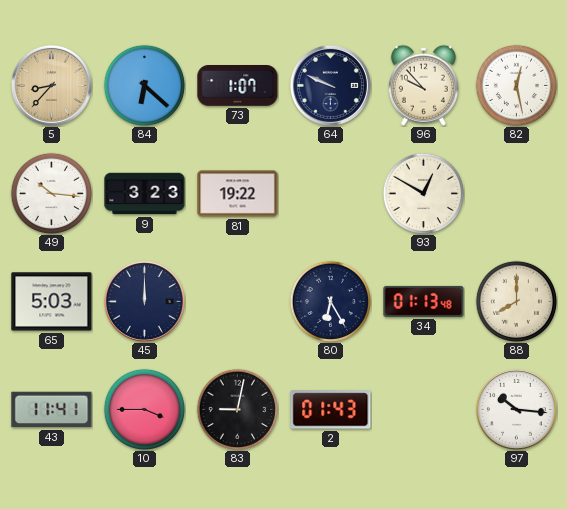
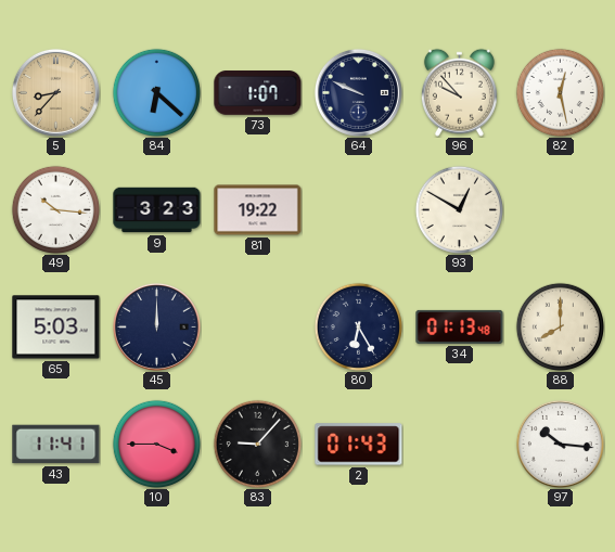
83: 9:02 -> 9:07
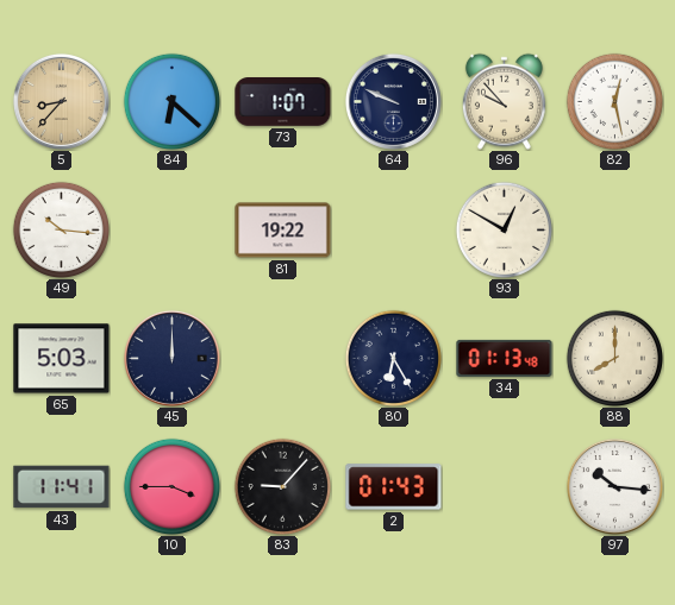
9: 3:23 -> none
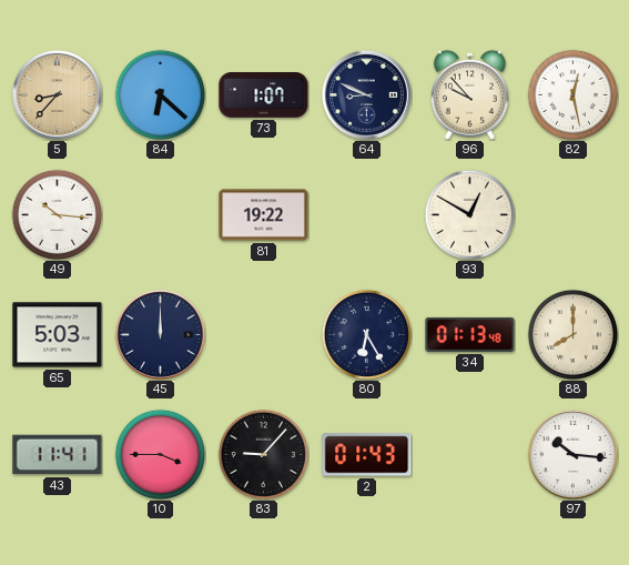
64: 9:49 -> 8:49
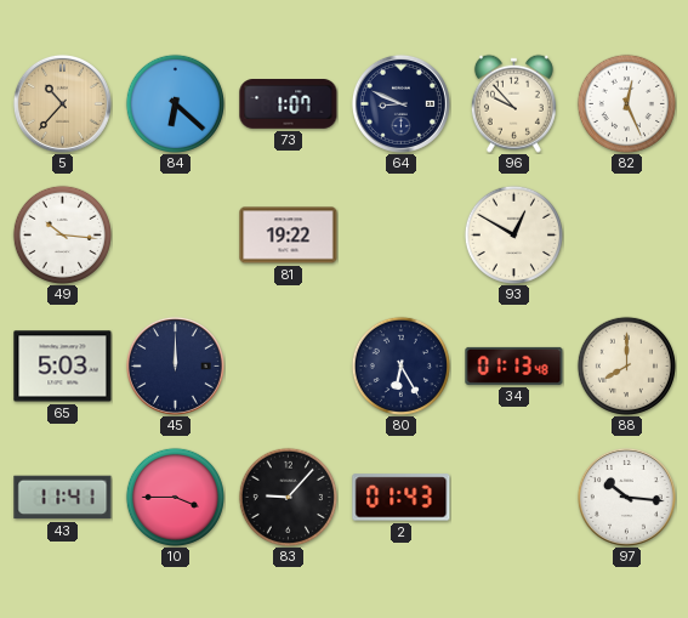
5: 8:37 -> 10:37
82: 12:28 -> 12:26
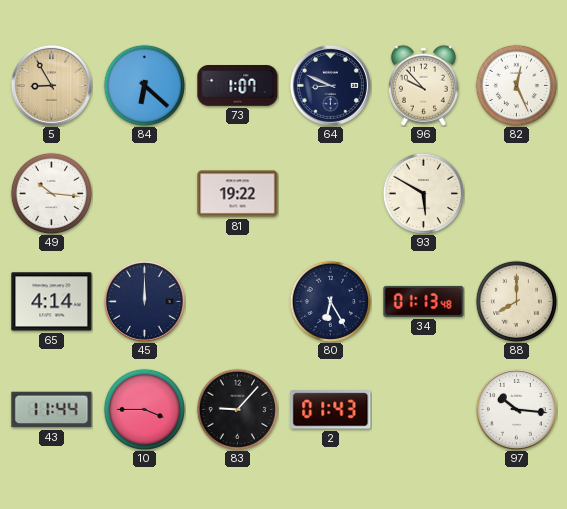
5: 10:37 -> 8:55
93: 12:50 -> 5:50
65: 5:03 -> 4:14
43: 11:41 -> 11:44
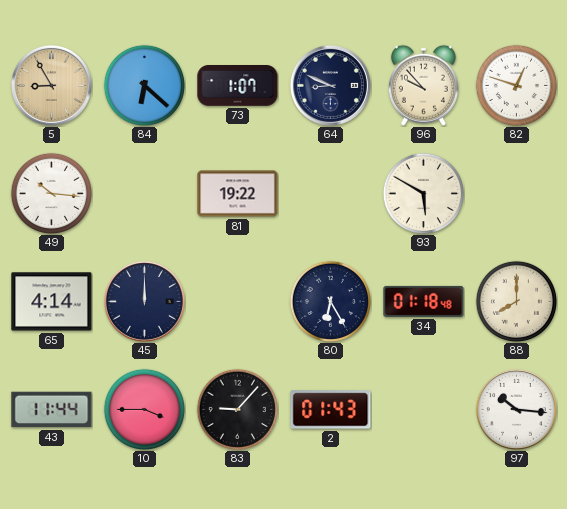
82: 12:26 -> 12:48
34: 01:13 -> 01:18
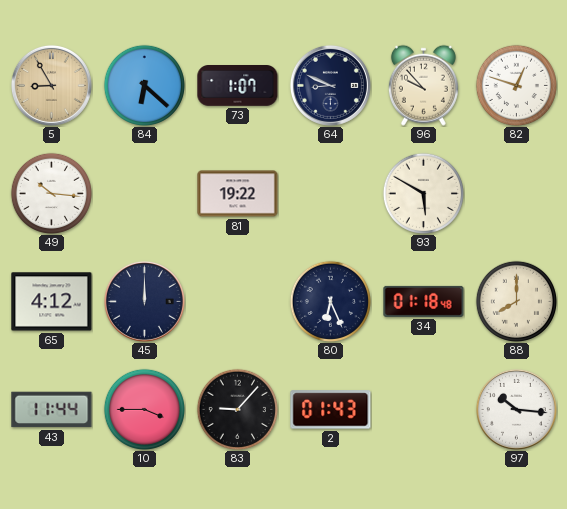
65: 4:14 -> 4:12
80: 6:25 -> 6:26
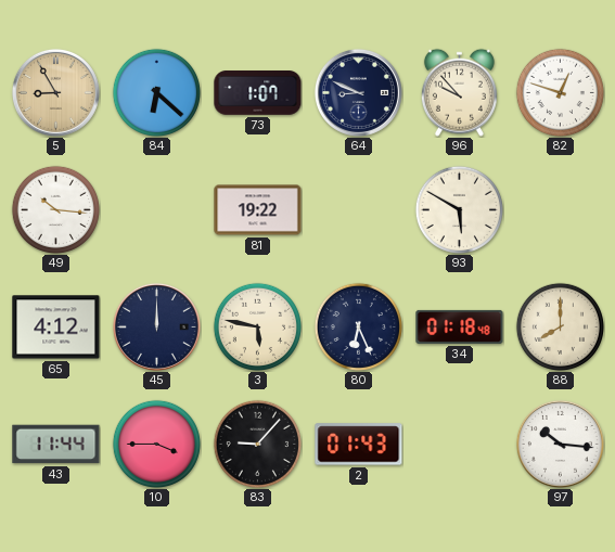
3: none -> 5:47
